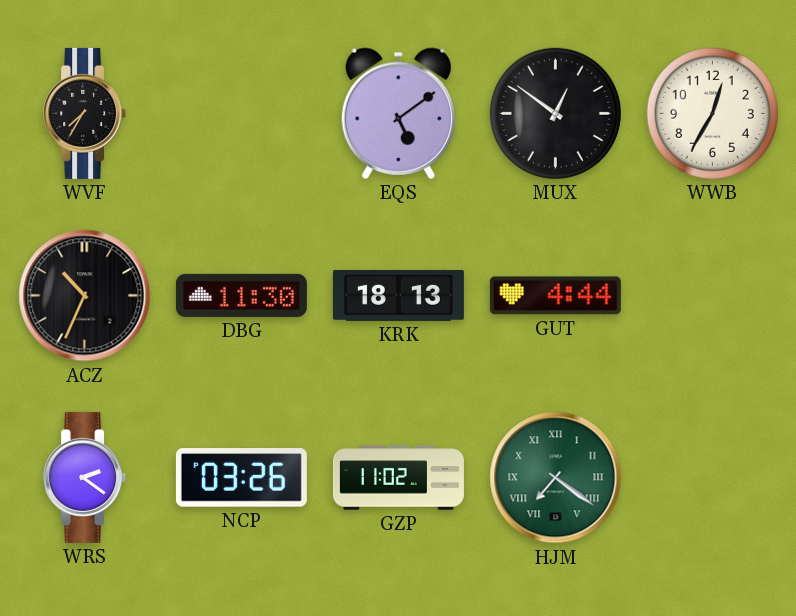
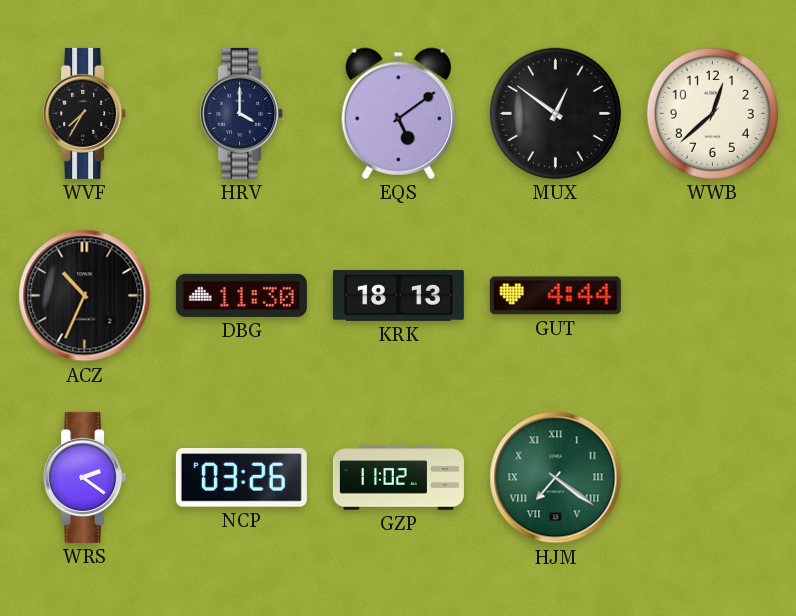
HRV: none -> 4:00
WWB: 12:35 -> 12:38
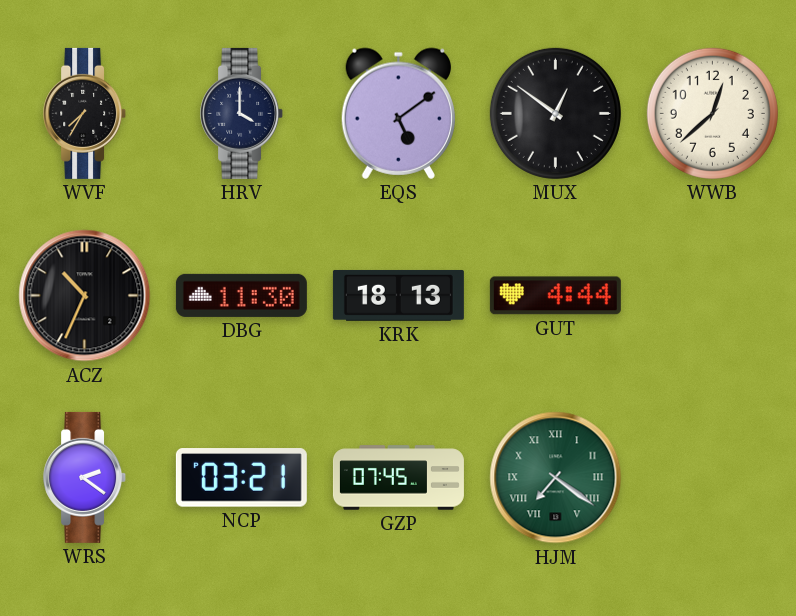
NCP: 03:26 -> 03:21
GZP: 11:02 -> 07:45
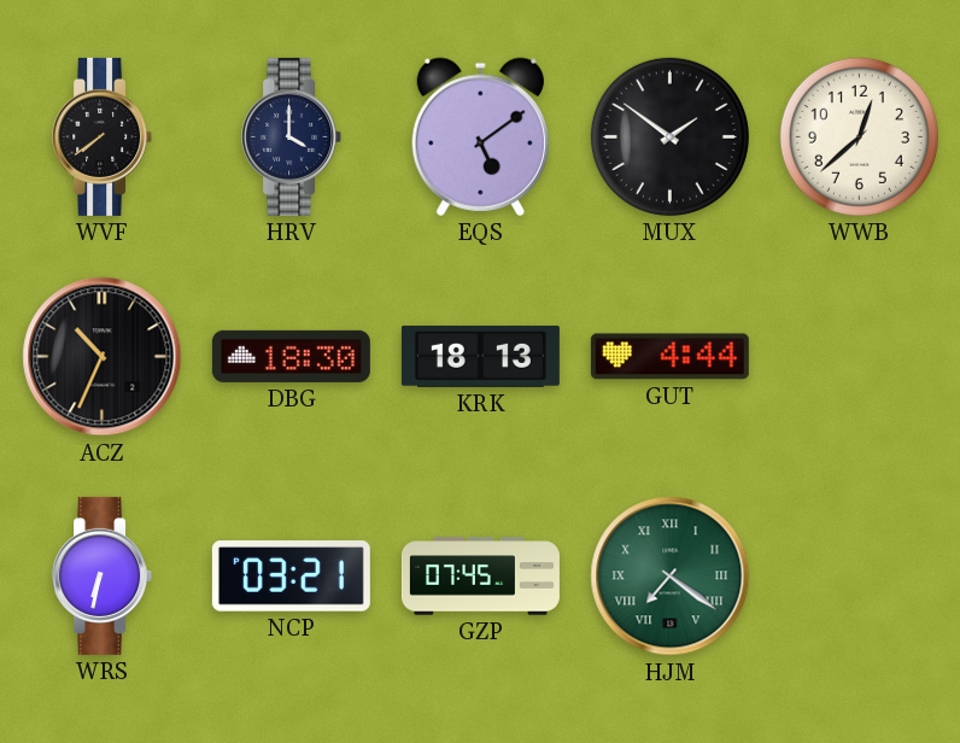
WVF: 7:35 -> 7:39
MUX: 12:51 -> 1:51
DBG: 11:30 -> 18:30
WRS: 2:21 -> 6:32
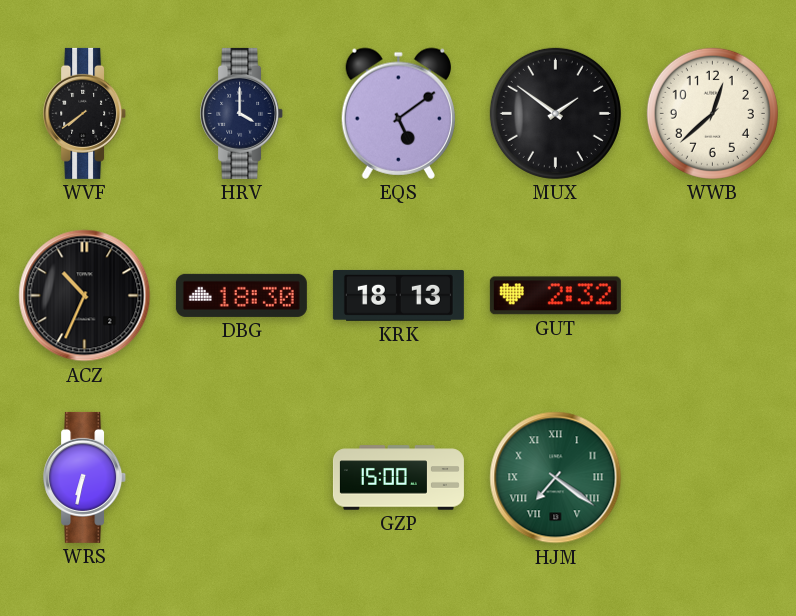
GUT: 4:44 -> 2:32
NCP: 03:21 -> none
GZP: 07:45 -> 15:00
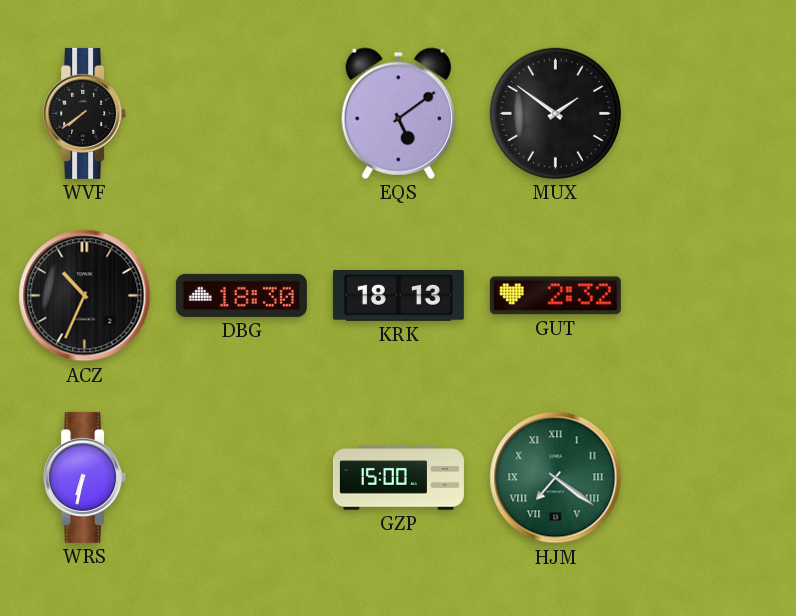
HRV: 4:00 -> none
WWB: 12:38 -> none
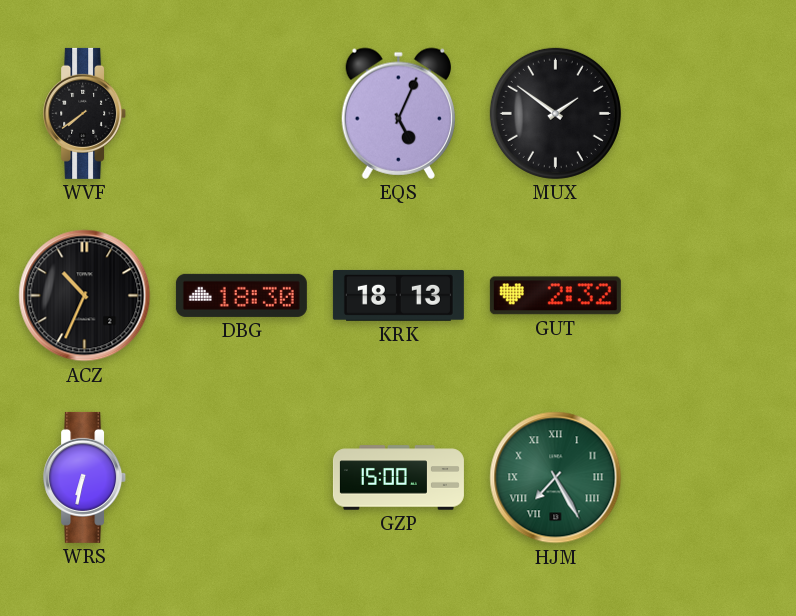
EQS: 5:09 -> 5:04
HJM: 7:21 -> 7:25
